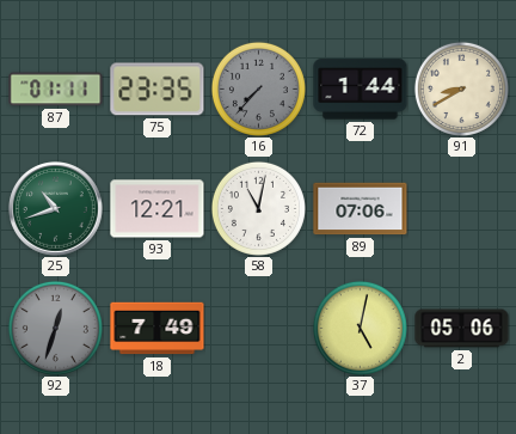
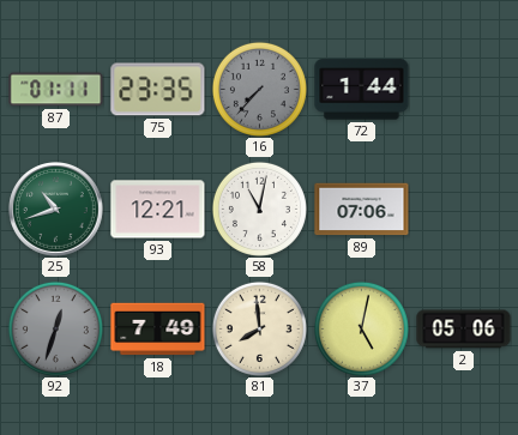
91: 8:40 -> none
81: none -> 7:59
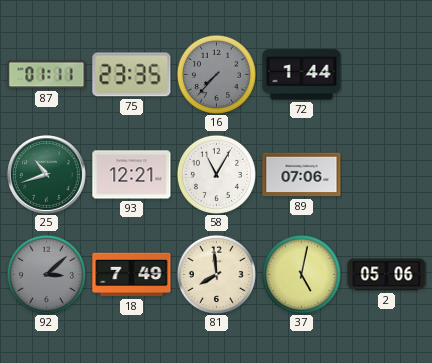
58: 11:02 -> 11:05
92: 12:33 -> 3:08
